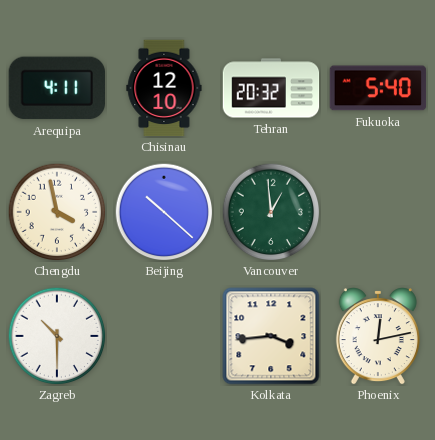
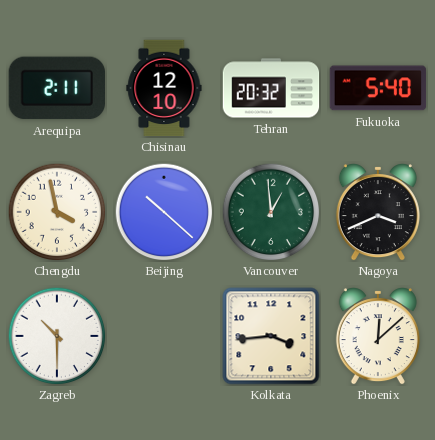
Arequipa: 4:11 -> 2:11
Nagoya: none -> 3:41
Phoenix: 12:13 -> 12:08
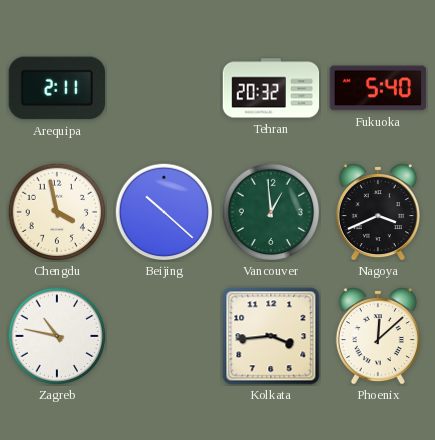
Chisinau: 12:10 -> none
Zagreb: 10:30 -> 10:47
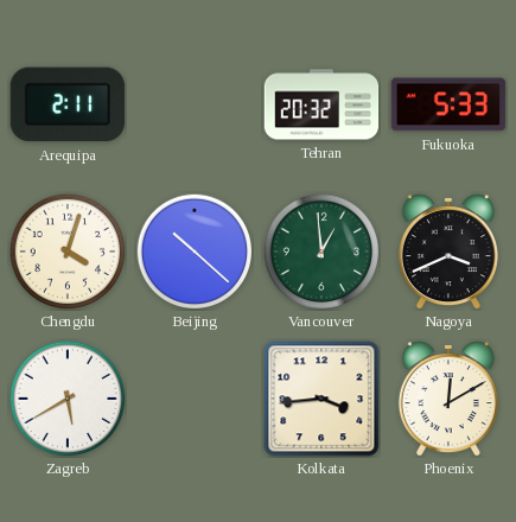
Fukuoka: 5:40 -> 5:33
Chengdu: 3:58 -> 4:03
Zagreb: 10:47 -> 5:40
Phoenix: 12:08 -> 12:10
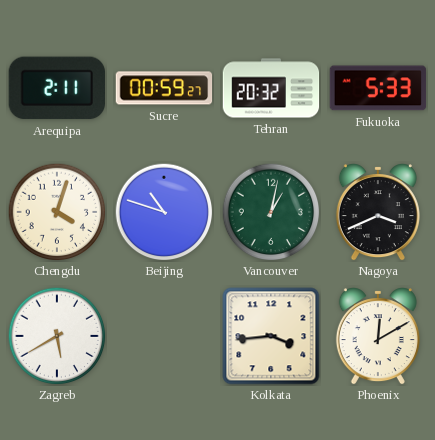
Sucre: none -> 00:59
Beijing: 10:22 -> 10:48
Vancouver: 12:59 -> 1:02
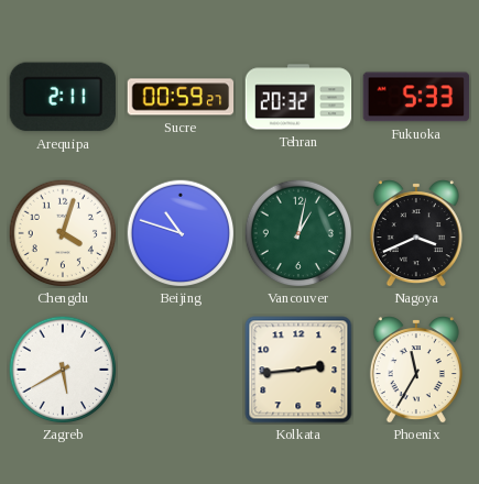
Kolkata: 3:44 -> 2:44
Phoenix: 12:10 -> 11:35
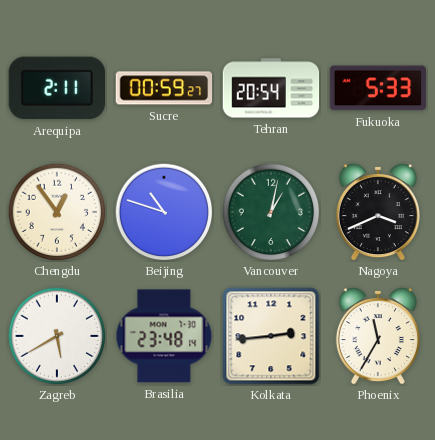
Tehran: 20:32 -> 20:54
Chengdu: 4:03 -> 12:54
Brasilia: none -> 23:48
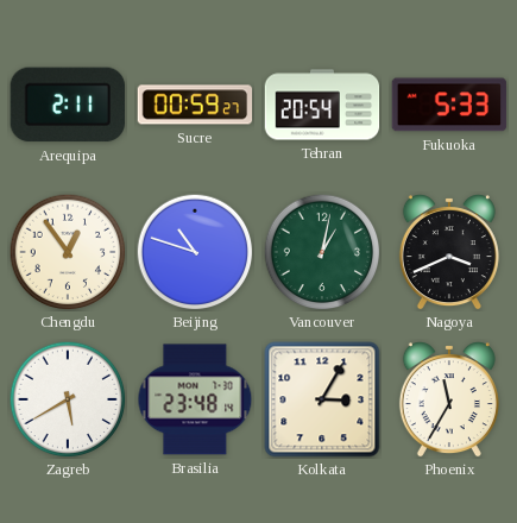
Kolkata: 2:44 -> 3:05
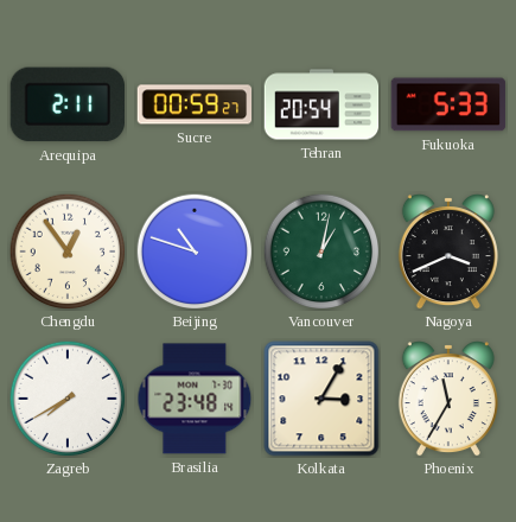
Zagreb: 5:40 -> 7:40
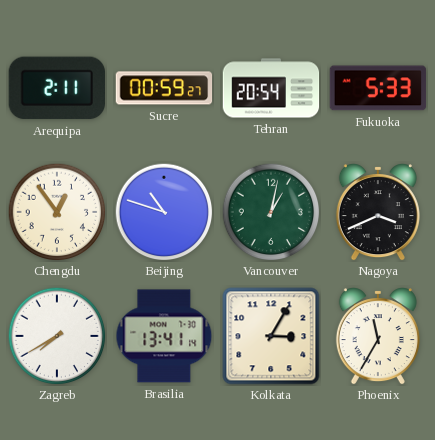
Brasilia: 23:48 -> 13:41
